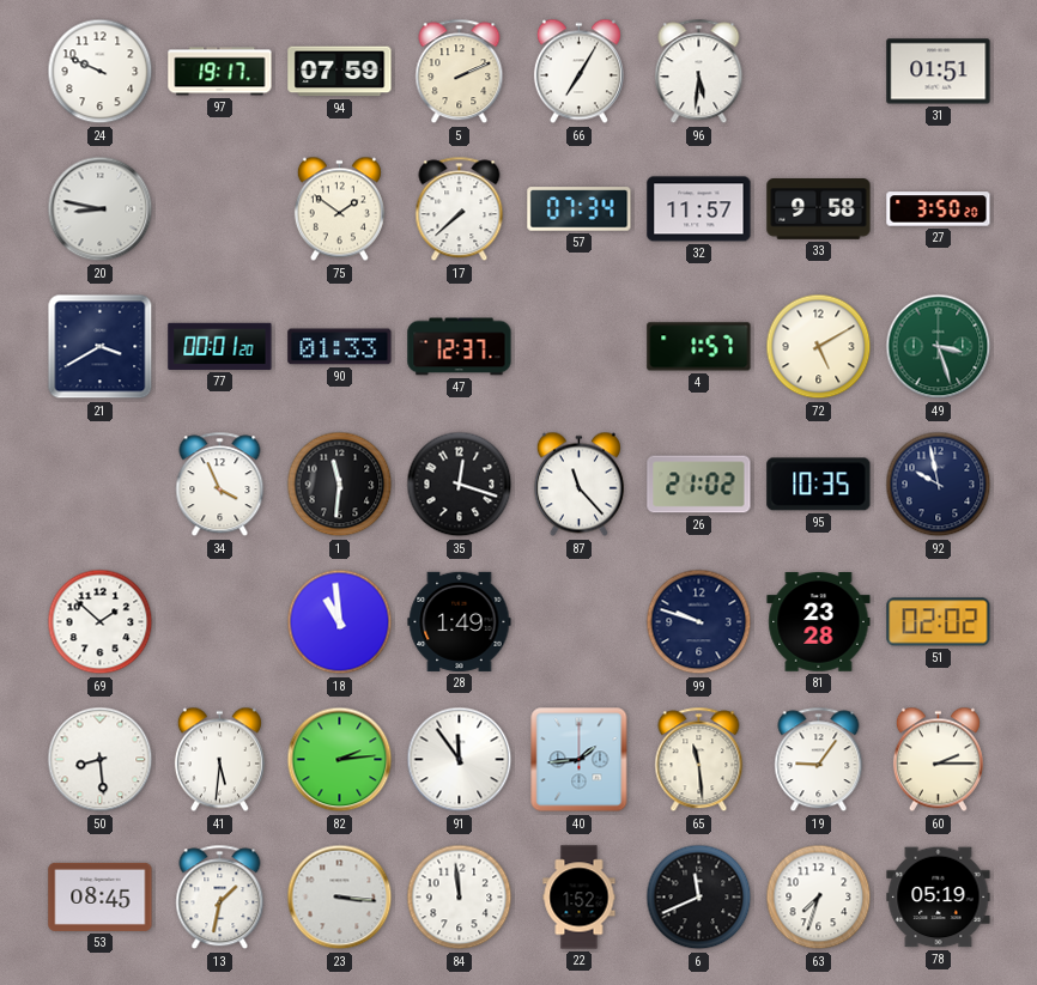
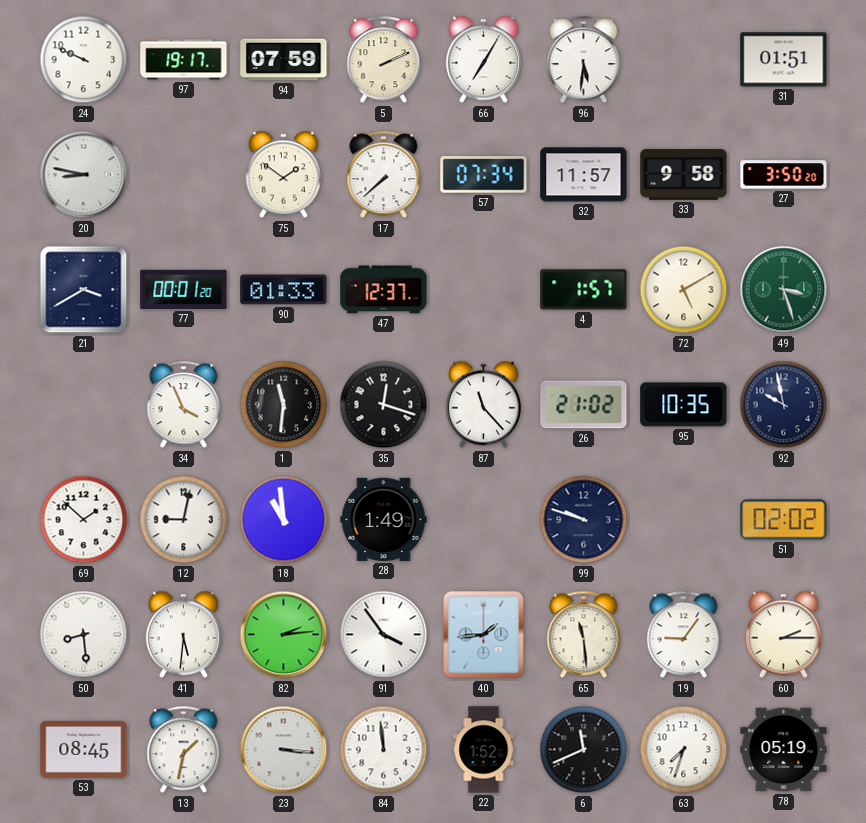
12: none -> 9:02
81: 23:28 -> none
91: 11:54 -> 3:54
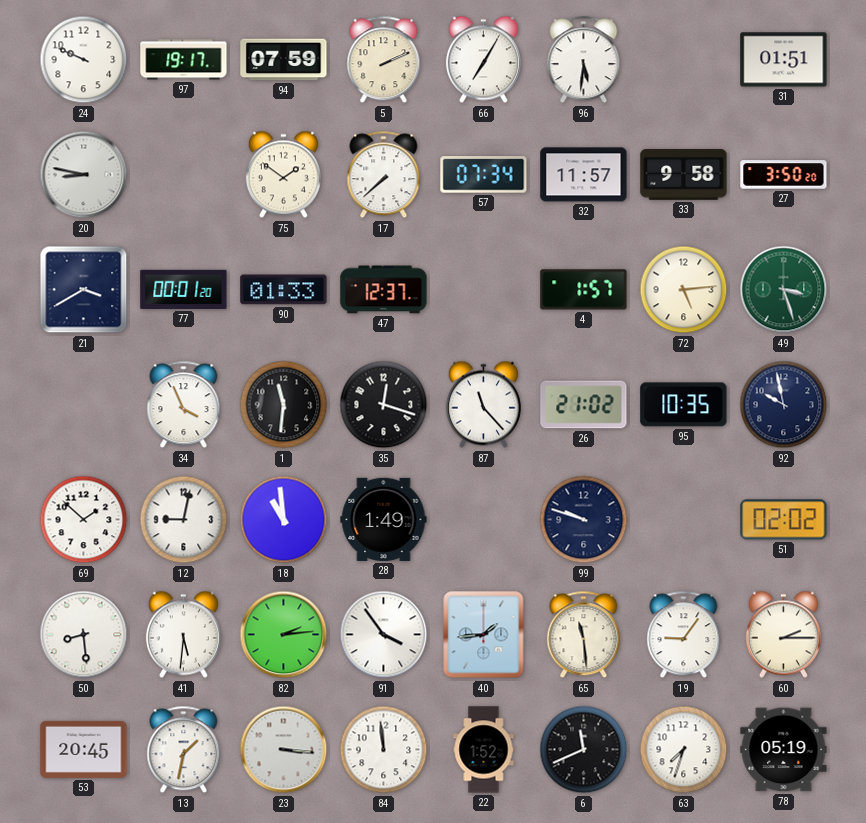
72: 5:10 -> 5:14
53: 08:45 -> 20:45
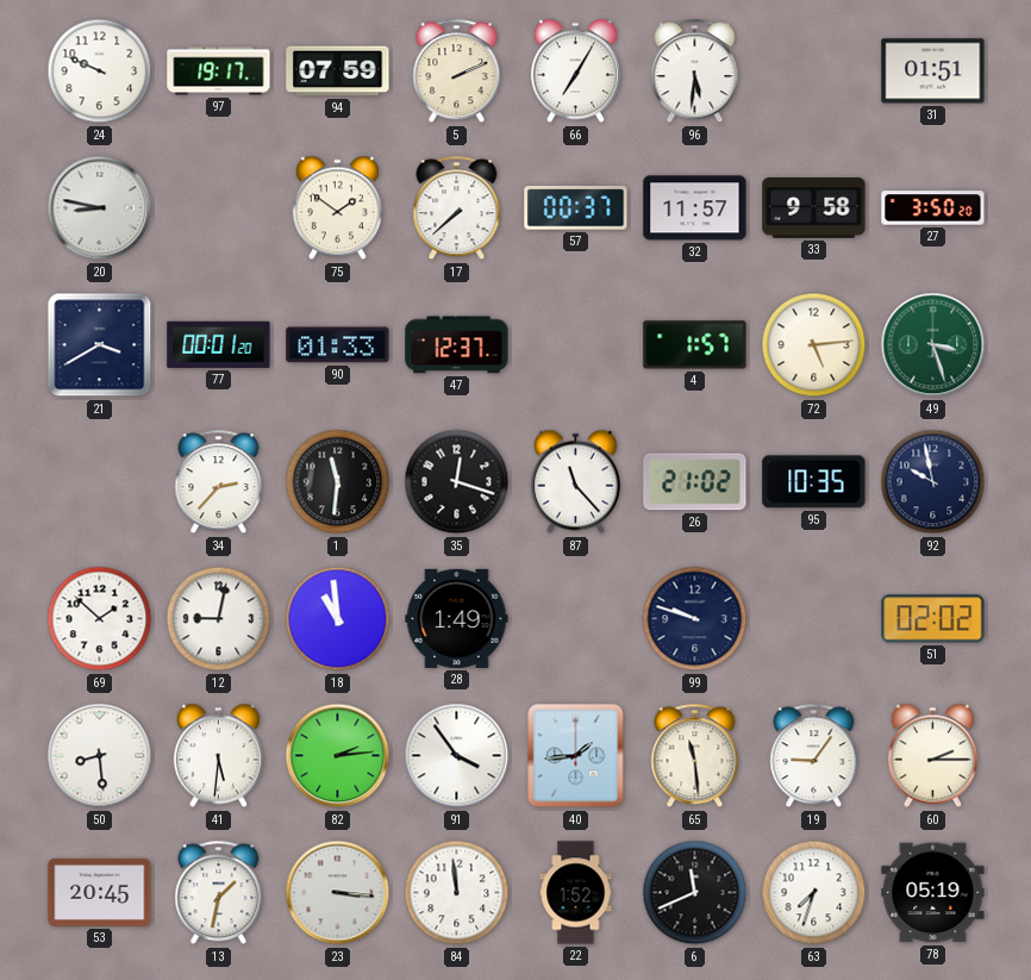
57: 07:34 -> 00:37
34: 3:56 -> 2:37
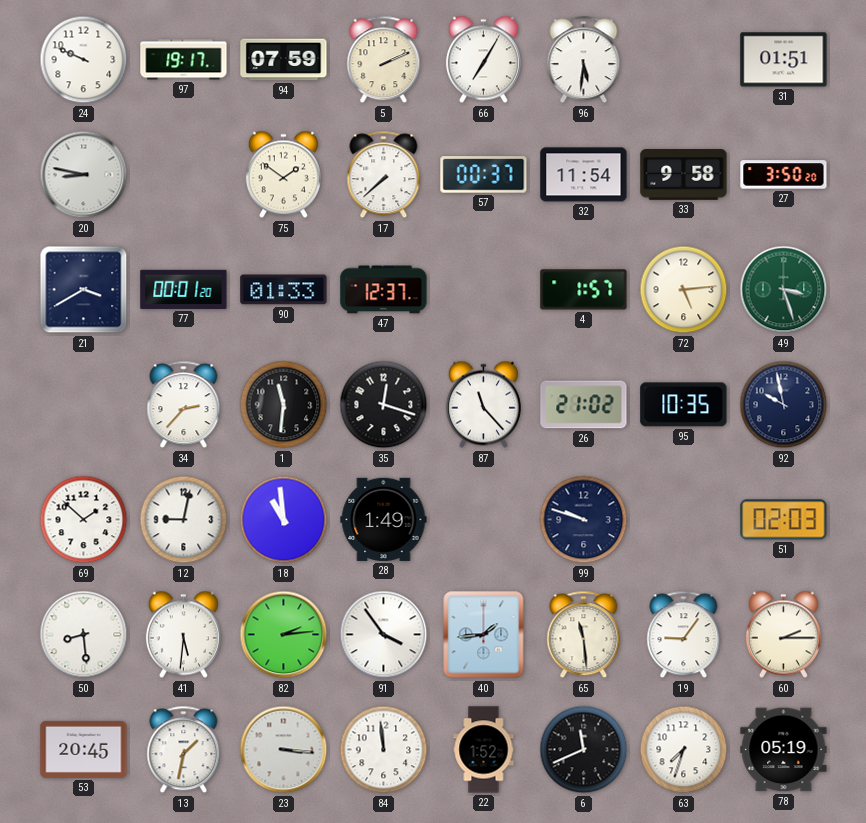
32: 11:57 -> 11:54
51: 02:02 -> 02:03
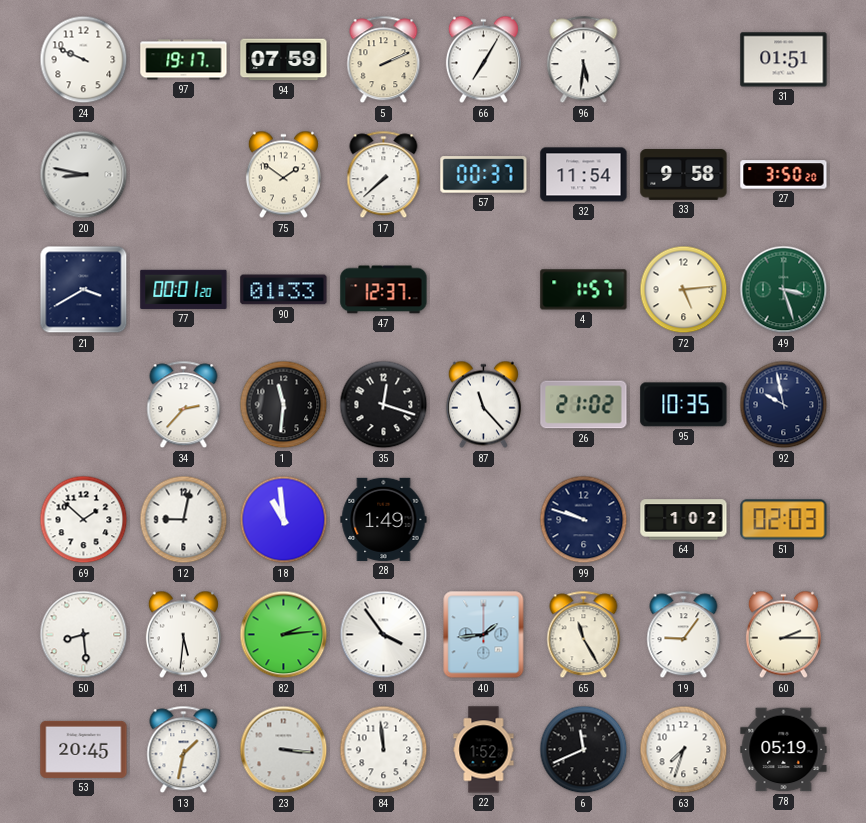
64: none -> 1:02
65: 11:29 -> 11:25
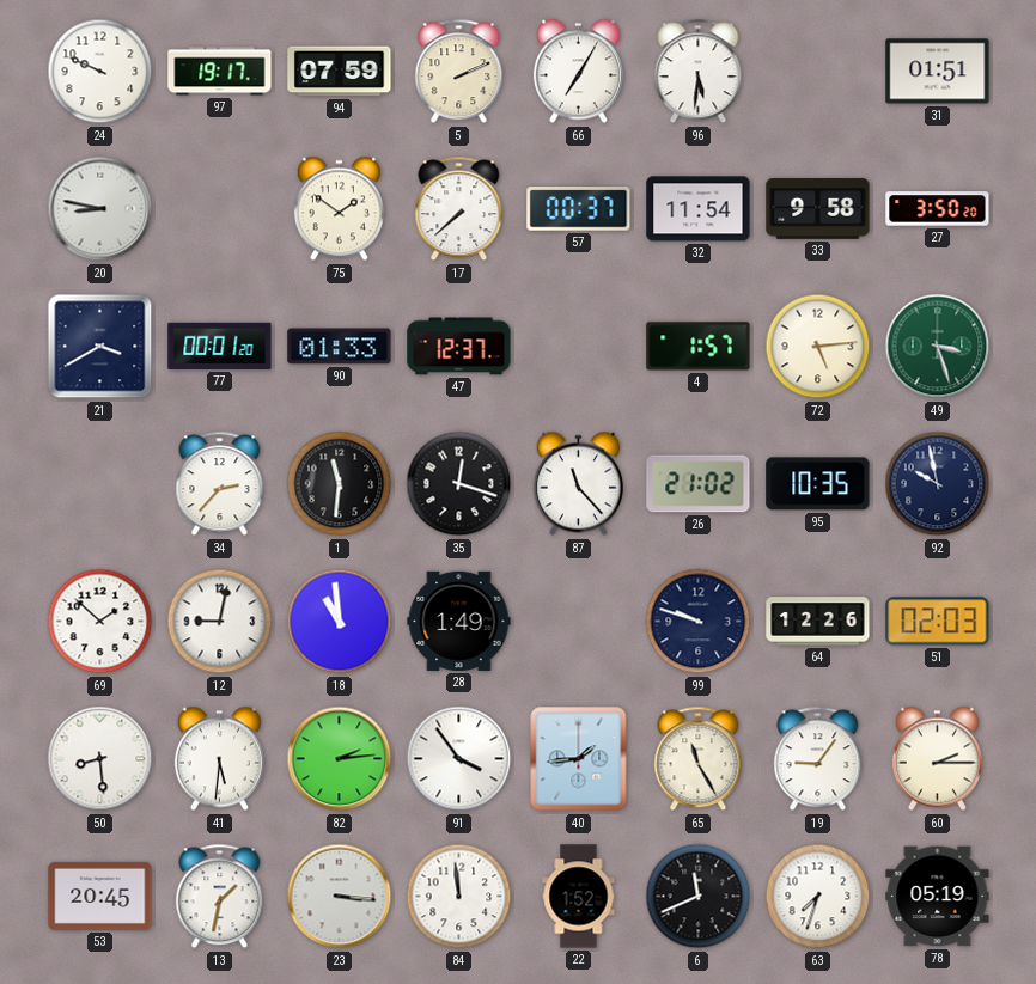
64: 1:02 -> 12:26
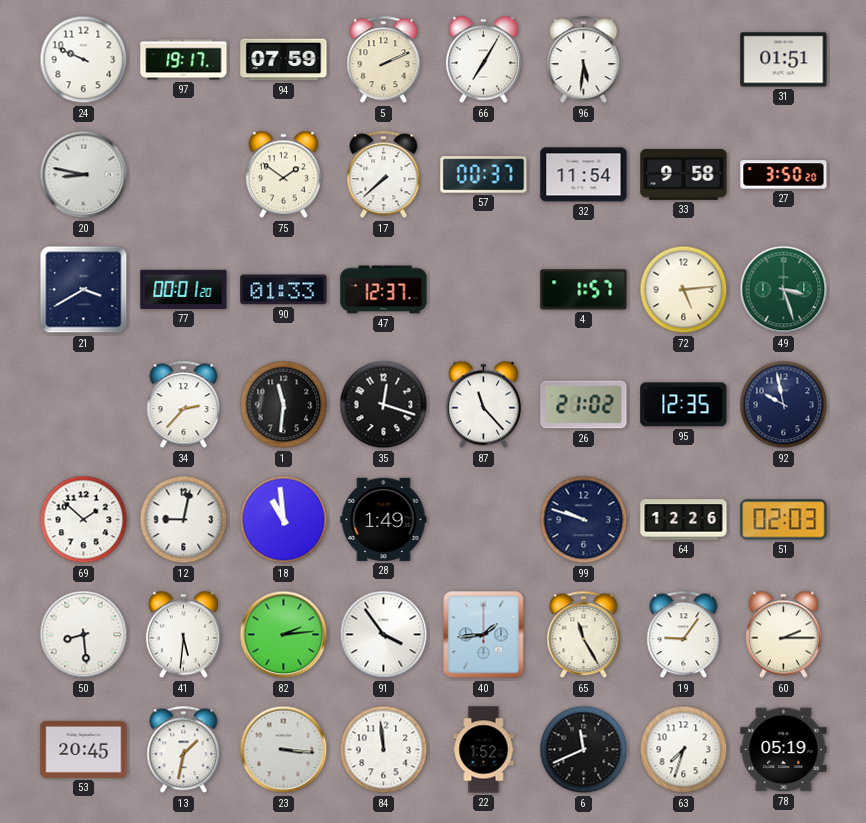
95: 10:35 -> 12:35
